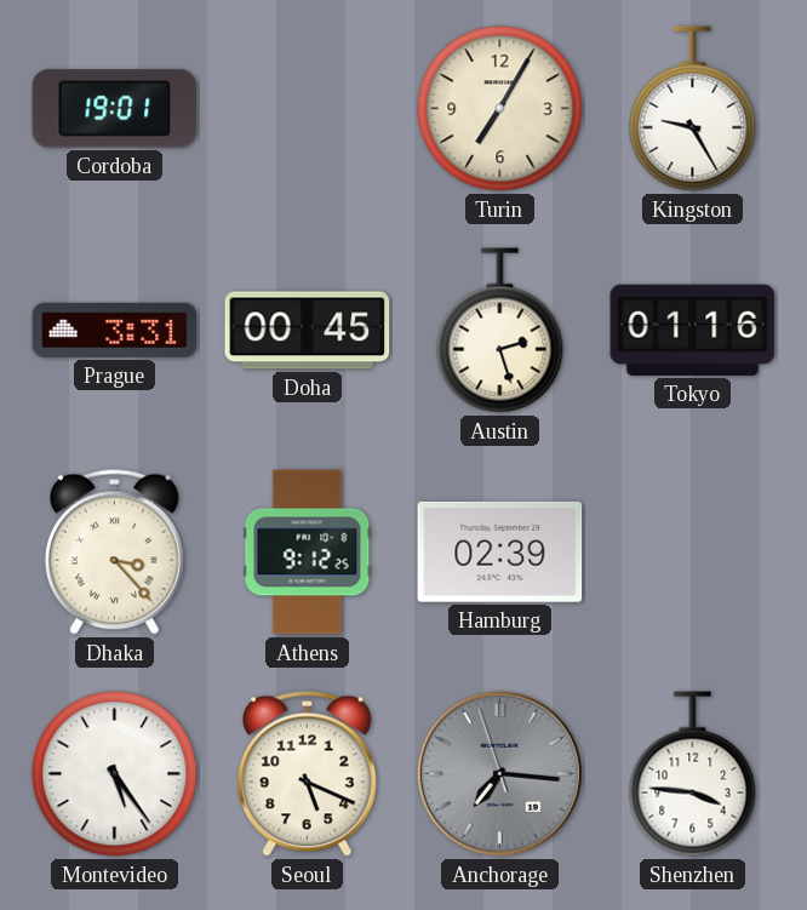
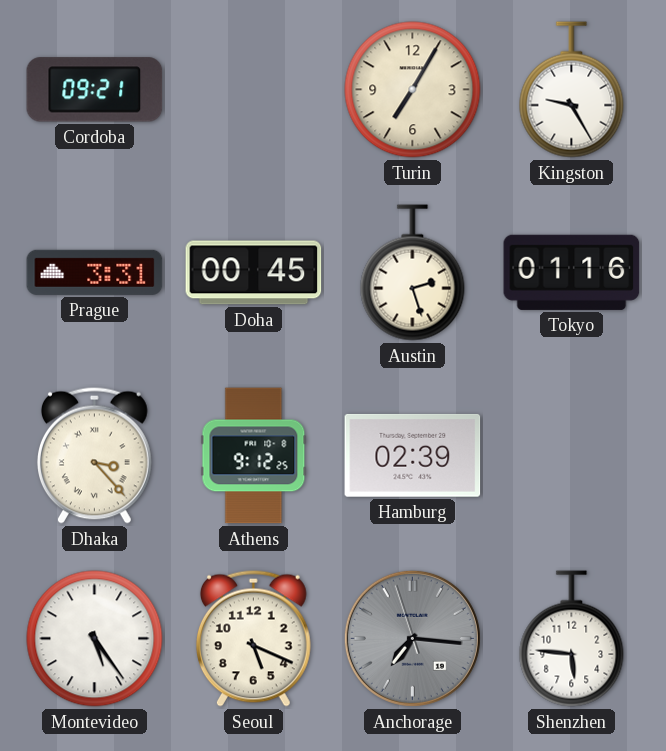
Cordoba: 19:01 -> 09:21
Shenzhen: 3:46 -> 5:46
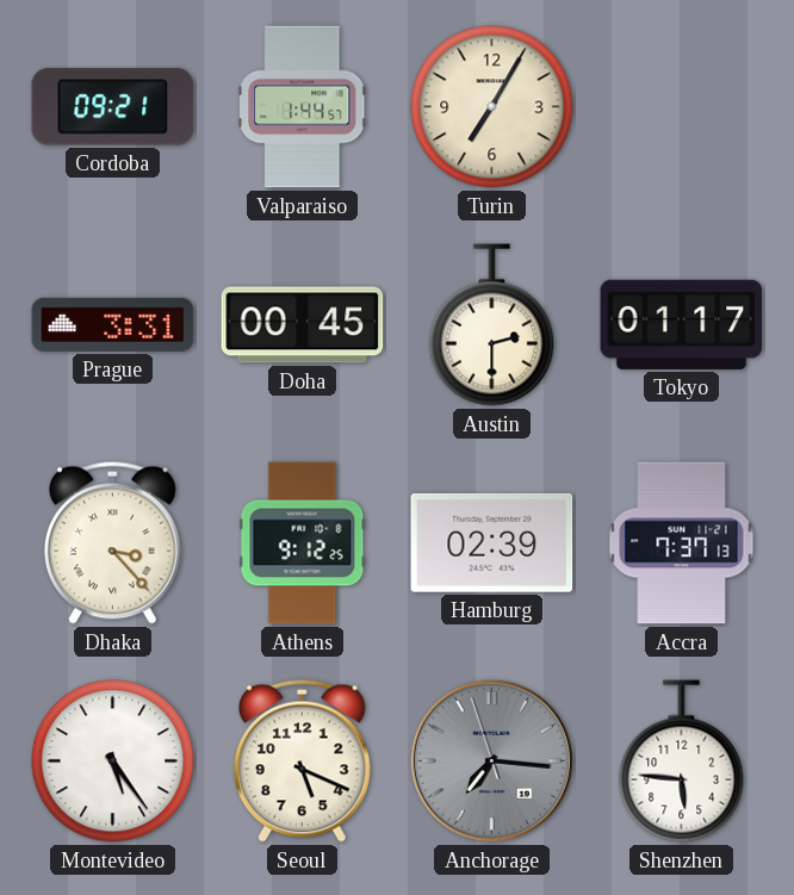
Valparaiso: none -> 1:44
Kingston: 9:25 -> none
Austin: 2:27 -> 2:30
Tokyo: 01:16 -> 01:17
Accra: none -> 7:37
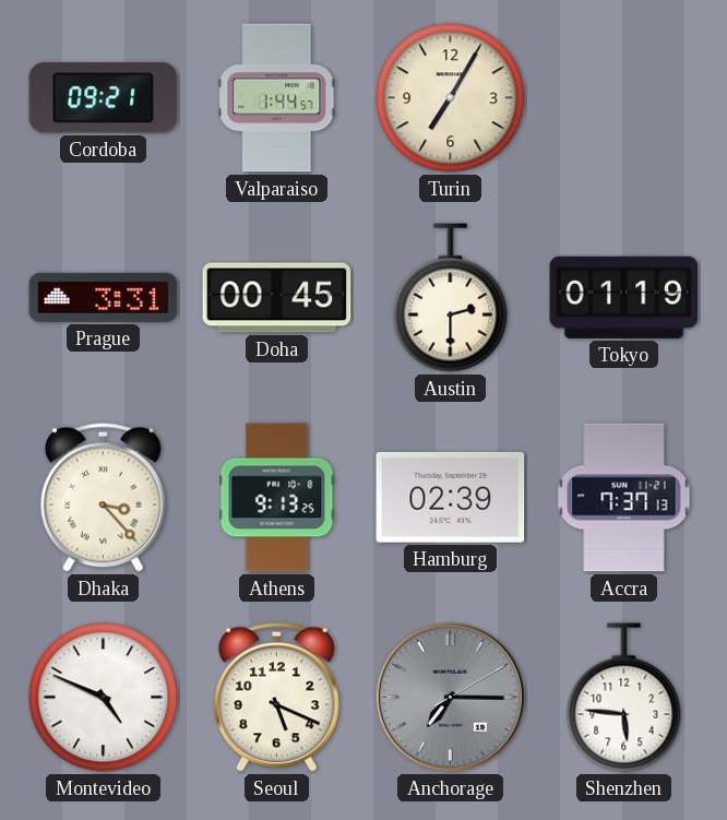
Tokyo: 01:17 -> 01:19
Athens: 9:12 -> 9:13
Montevideo: 5:24 -> 4:49
Anchorage: 7:15:57 -> 7:15:10
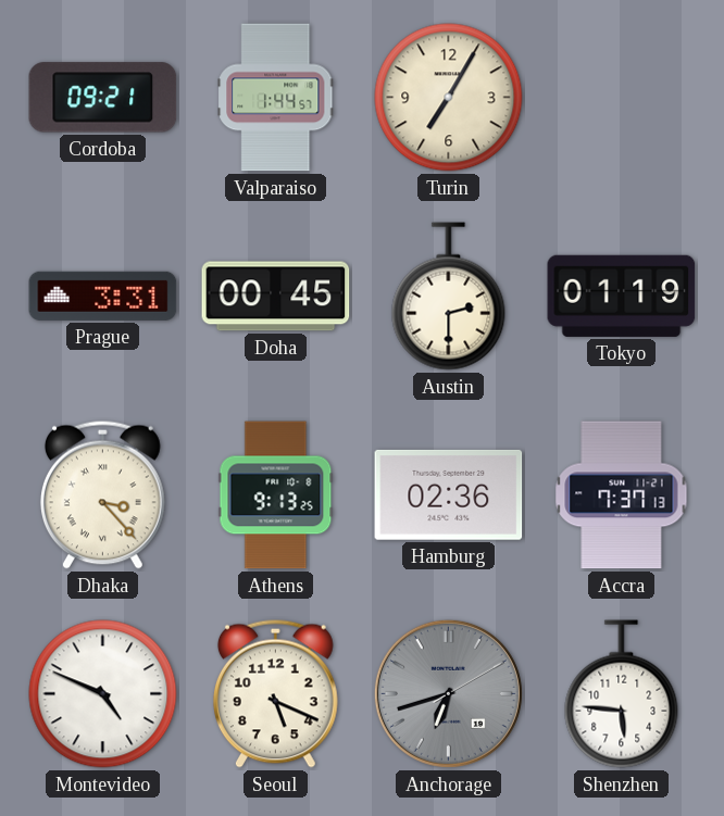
Hamburg: 02:39 -> 02:36
Anchorage: 7:15 -> 6:42
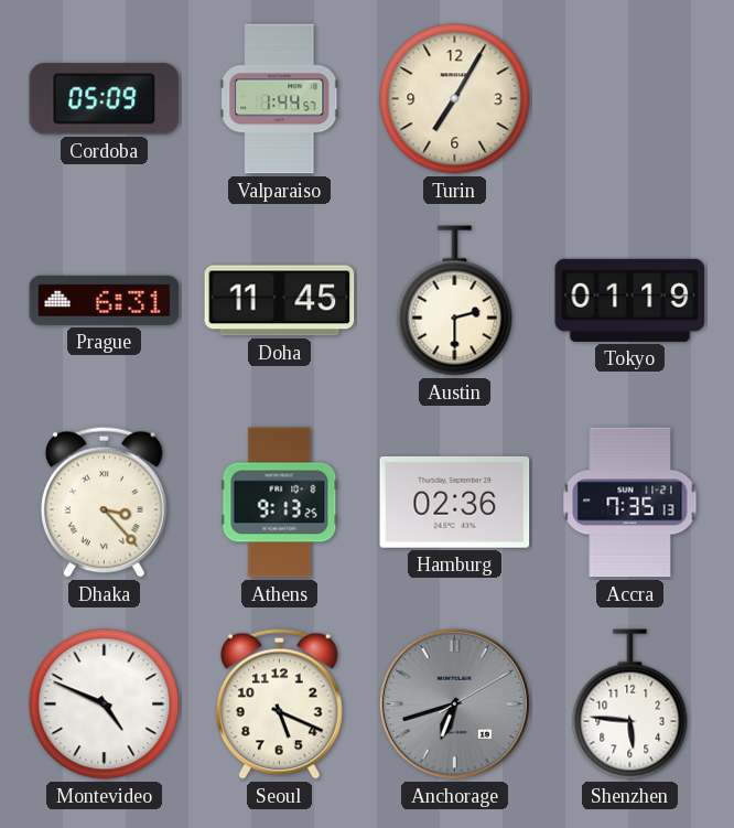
Cordoba: 09:21 -> 05:09
Prague: 3:31 -> 6:31
Doha: 00:45 -> 11:45
Accra: 7:37 -> 7:35
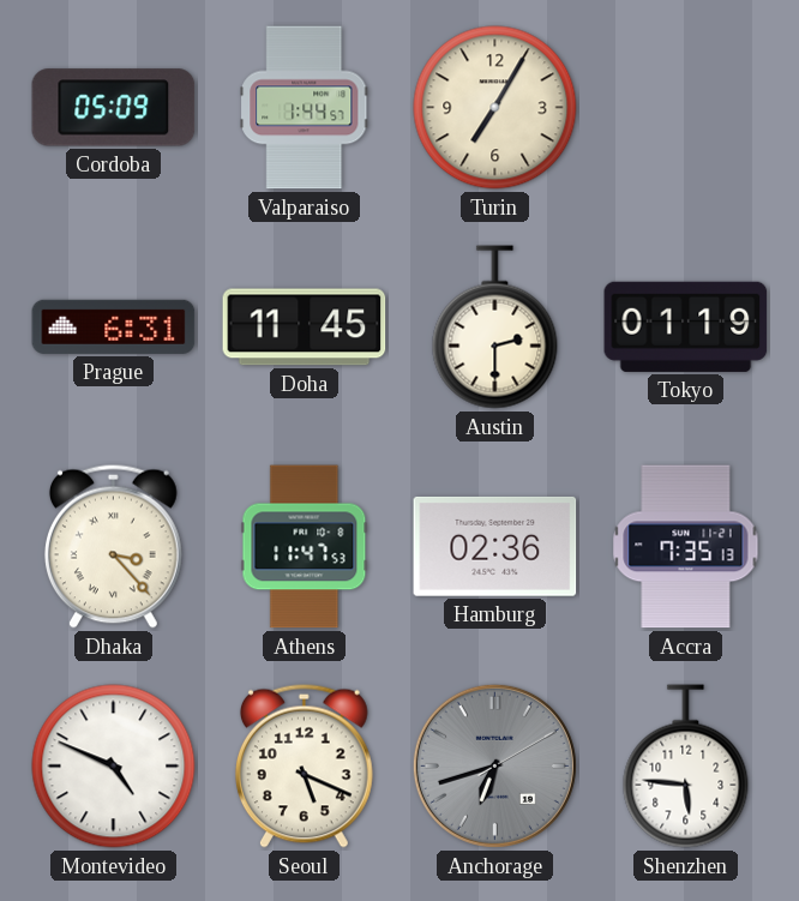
Athens: 9:13 -> 11:47
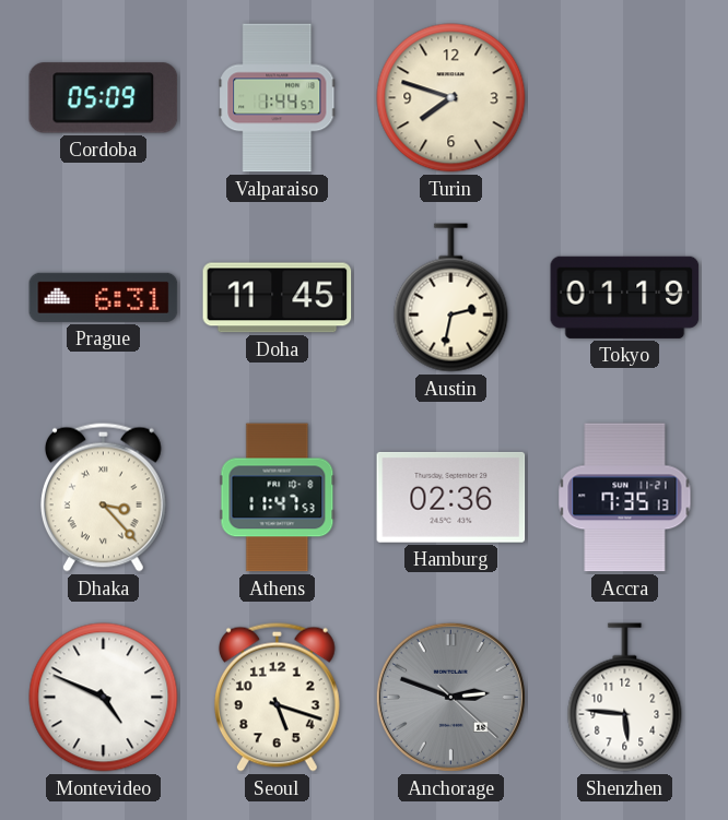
Turin: 7:05 -> 7:48
Austin: 2:30 -> 2:32
Seoul: 5:19 -> 5:18
Anchorage: 6:42 -> 2:48
